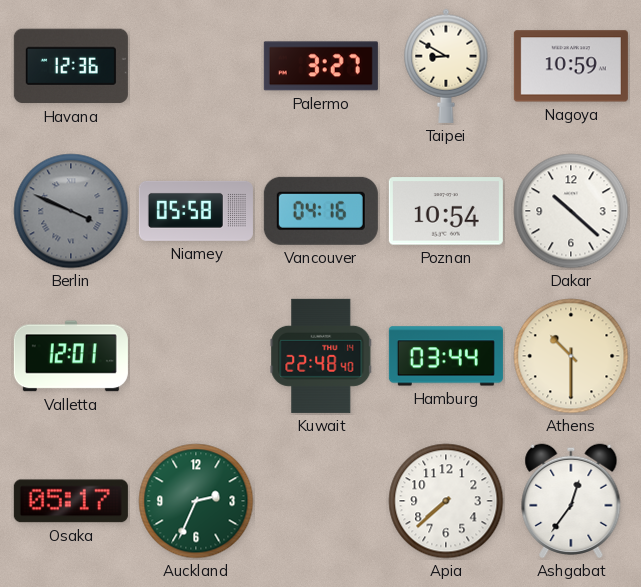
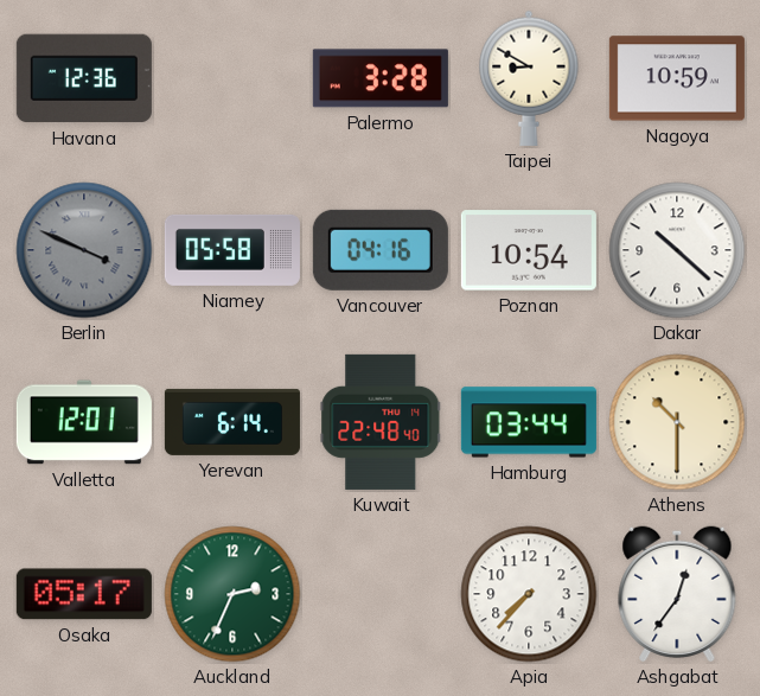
Palermo: 3:27 -> 3:28
Yerevan: none -> 6:14
Apia: 7:38 -> 7:37
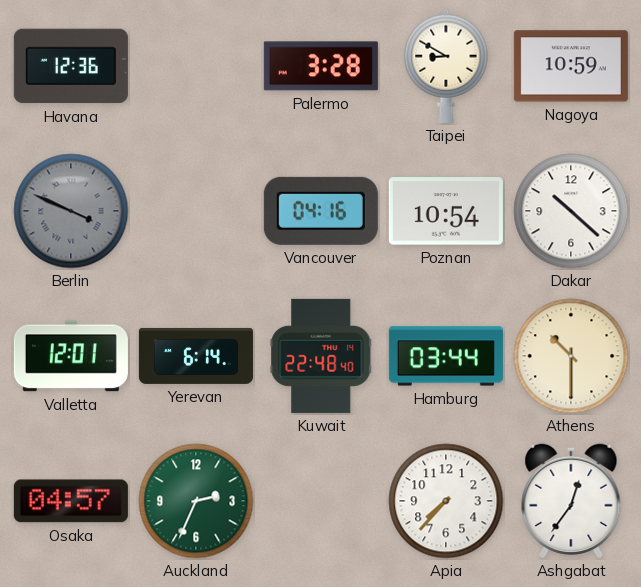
Niamey: 05:58 -> none
Osaka: 05:17 -> 04:57
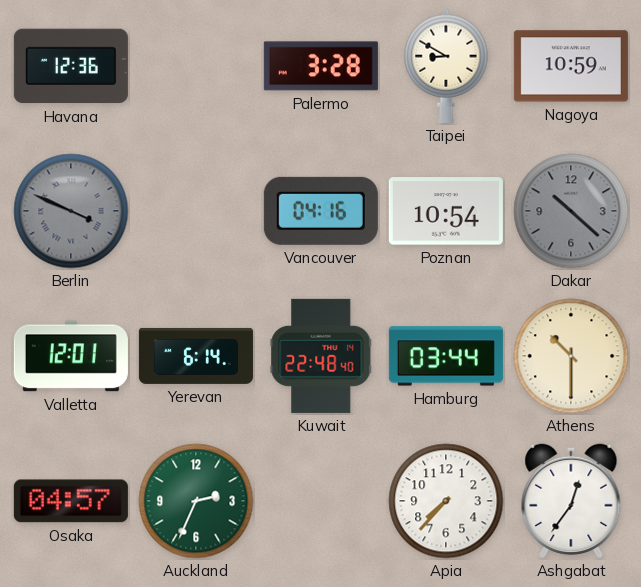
Dakar dial: white -> grey
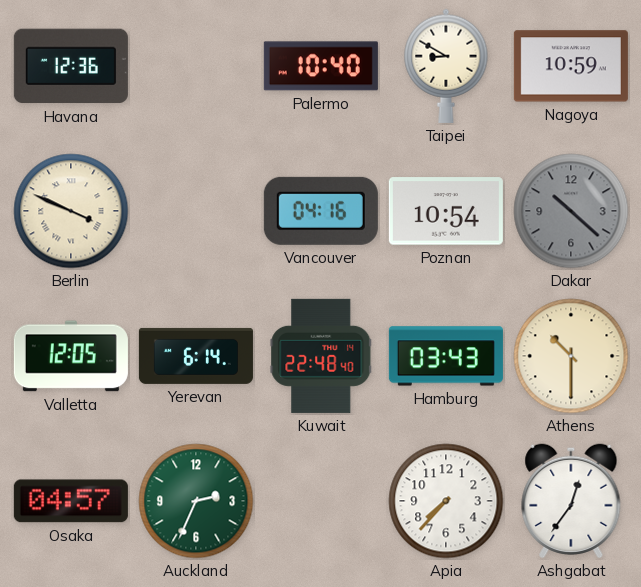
Palermo: 3:28 -> 10:40
Berlin dial: grey -> cream
Valletta: 12:01 -> 12:05
Hamburg: 03:44 -> 03:43
